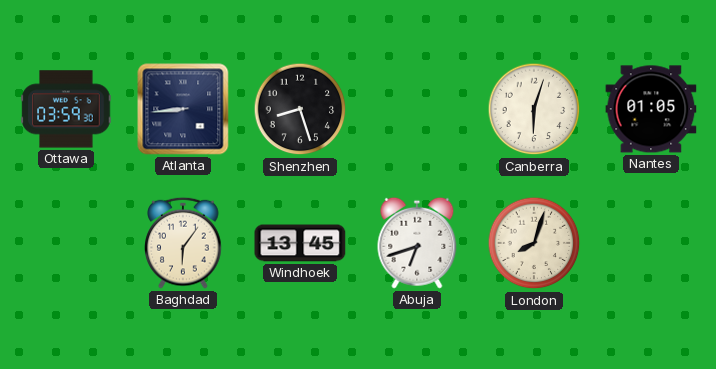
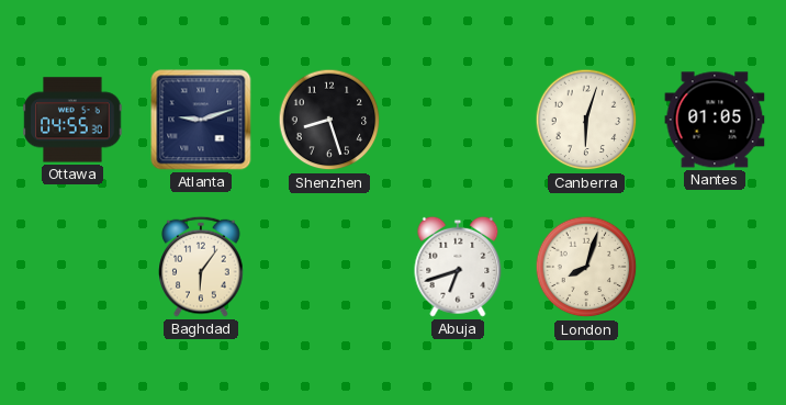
Ottawa: 03:59 -> 04:55
Atlanta: 8:44 -> 9:12
Windhoek: 13:45 -> none
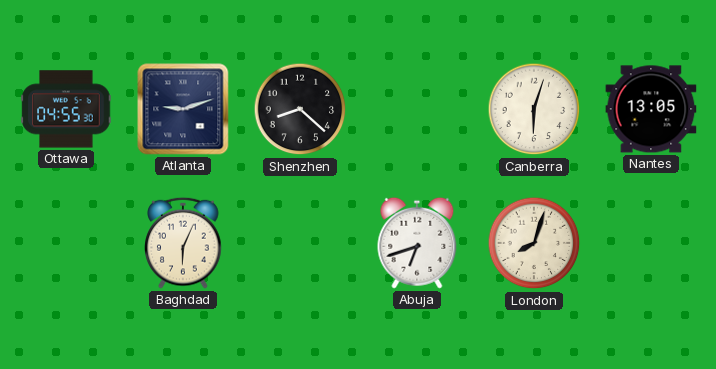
Shenzhen: 8:27 -> 8:22
Nantes: 01:05 -> 13:05
Baghdad: 6:06 -> 6:04
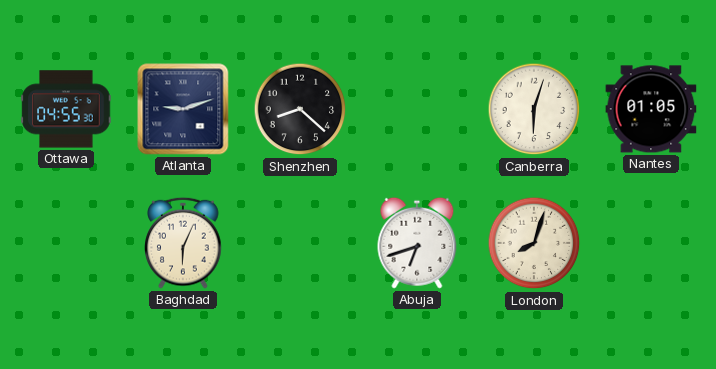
Nantes: 13:05 -> 01:05
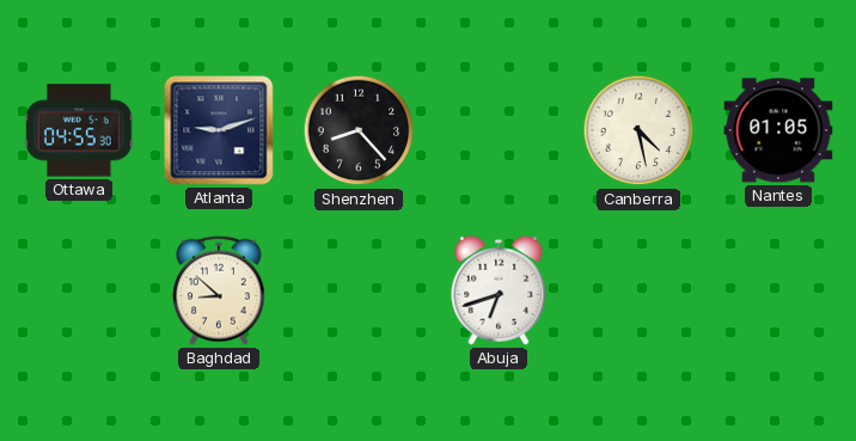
Shenzhen: 8:22 -> 8:23
Canberra: 6:03 -> 4:28
Baghdad: 6:04 -> 8:52
London: 8:03 -> none
